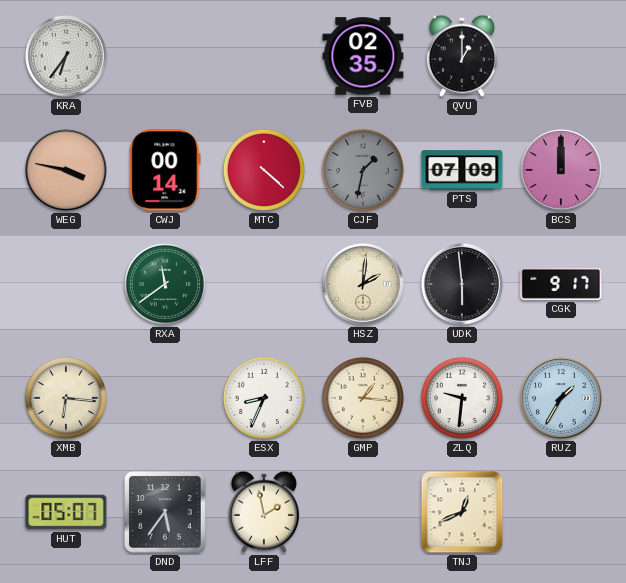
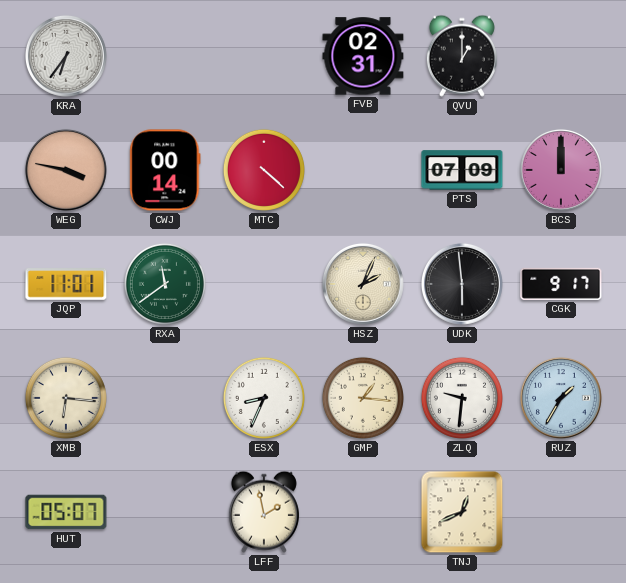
FVB: 02:35 -> 02:31
CJF: 1:32 -> none
JQP: none -> 11:01
HSZ: 2:01 -> 2:04
DND: 5:36 -> none
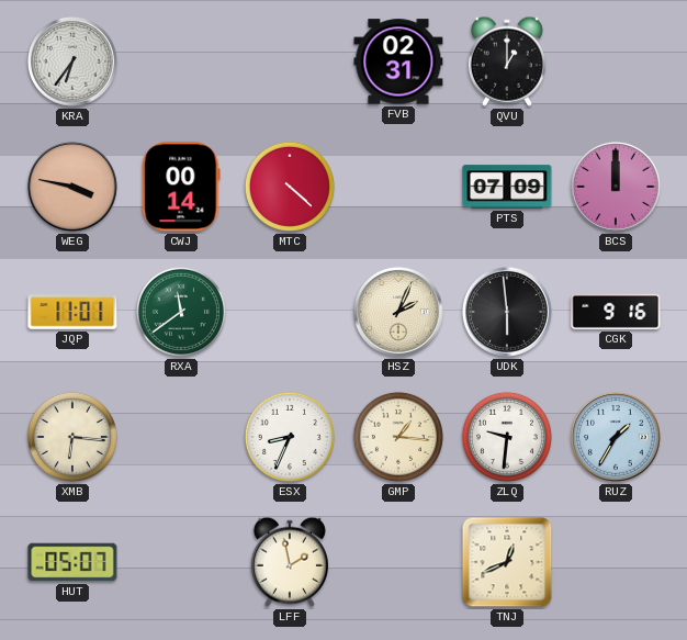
CGK: 9:17 -> 9:16
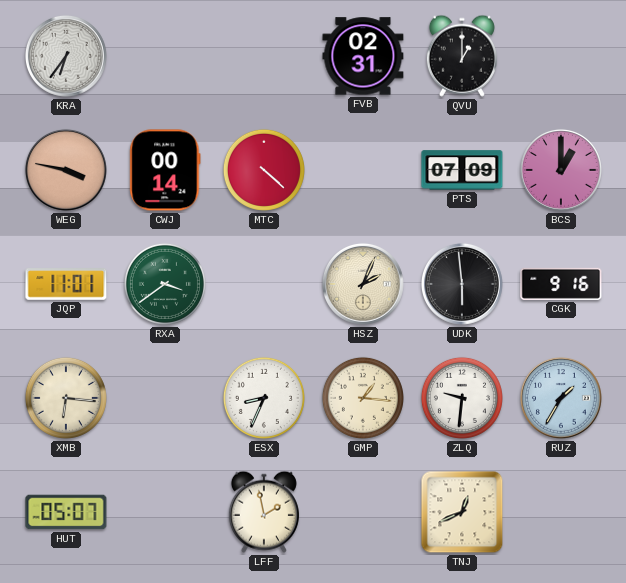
BCS: 12:00 -> 1:00
RXA: 11:39 -> 3:39
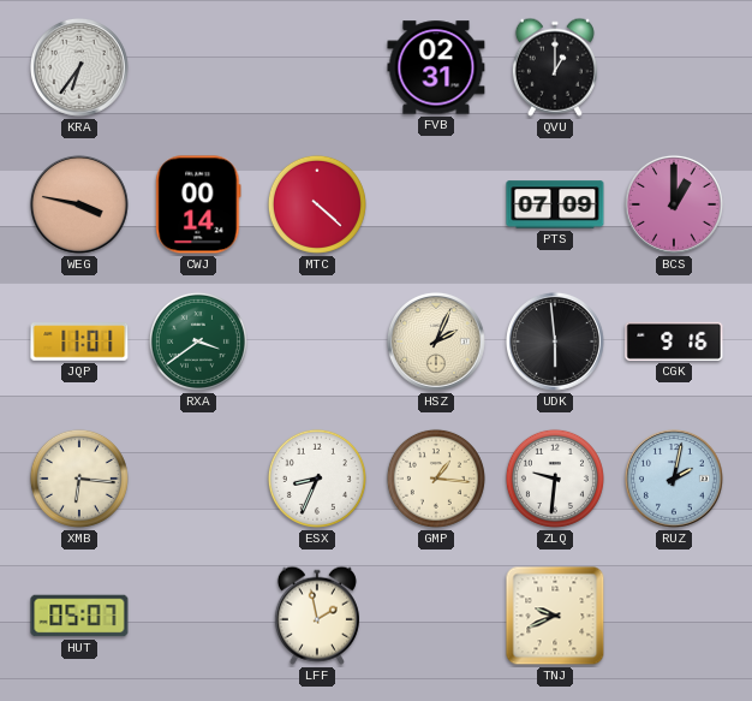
RUZ: 1:35 -> 2:02
TNJ: 12:41 -> 9:41
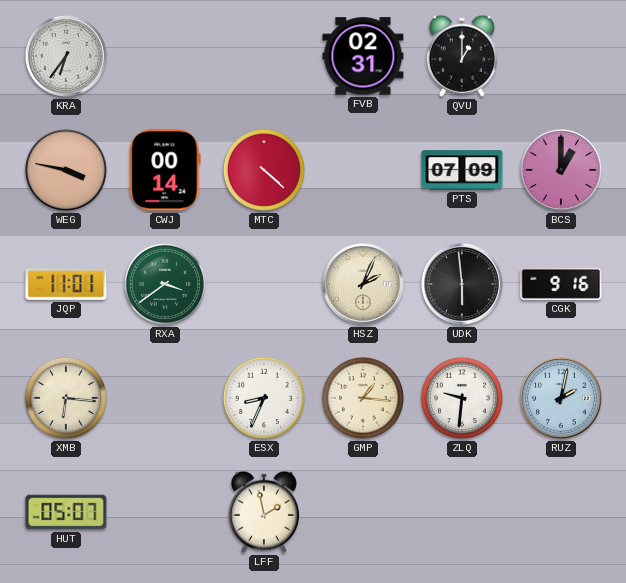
TNJ: 9:41 -> none
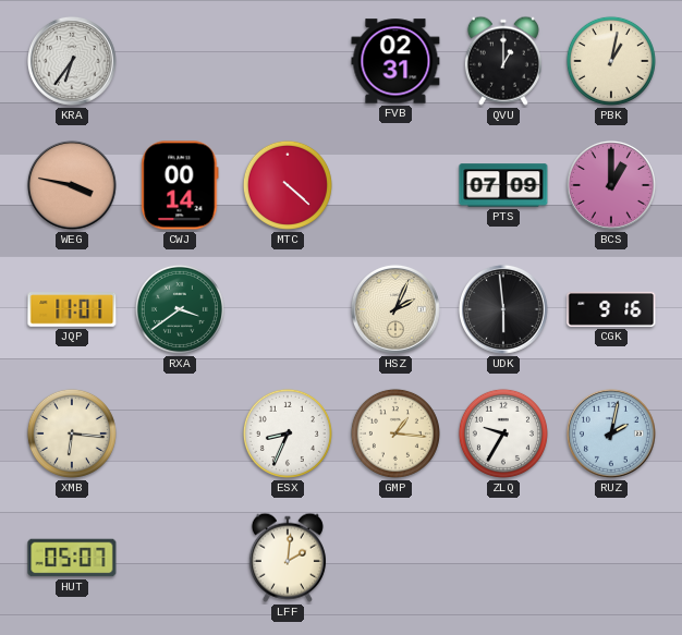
PBK: none -> 1:02
ZLQ: 9:31 -> 9:35
LFF: 1:58 -> 2:01
